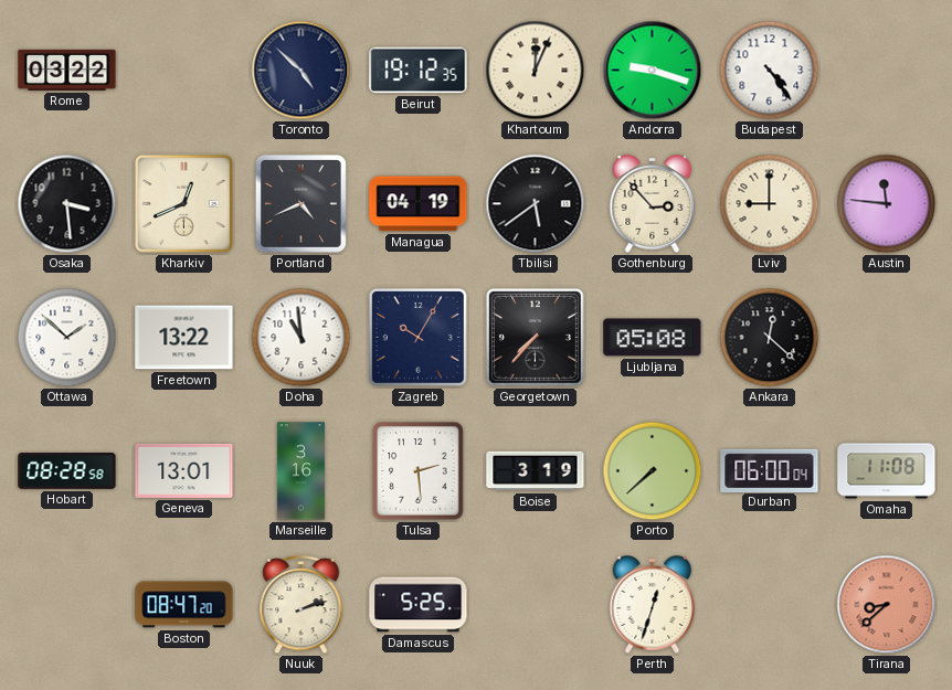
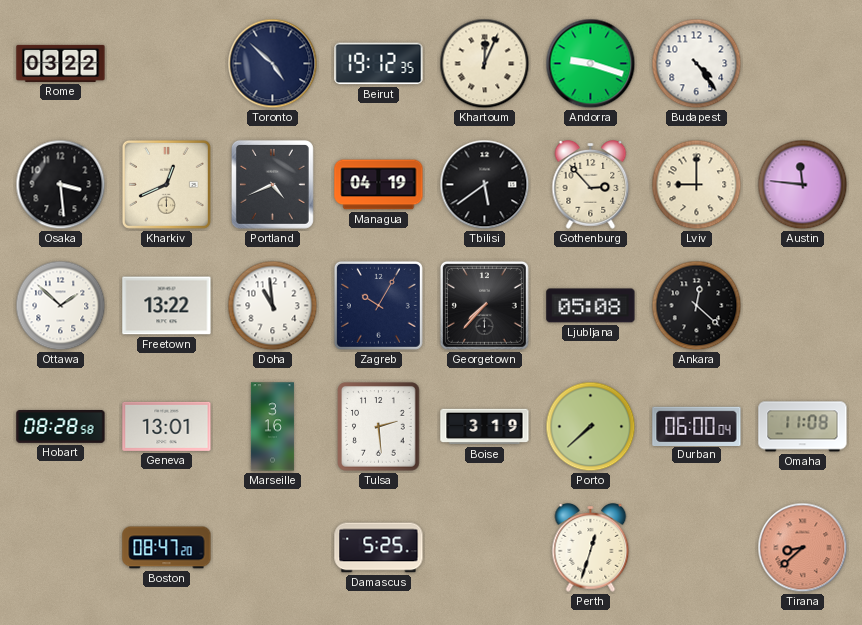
Nuuk: 2:12 -> none
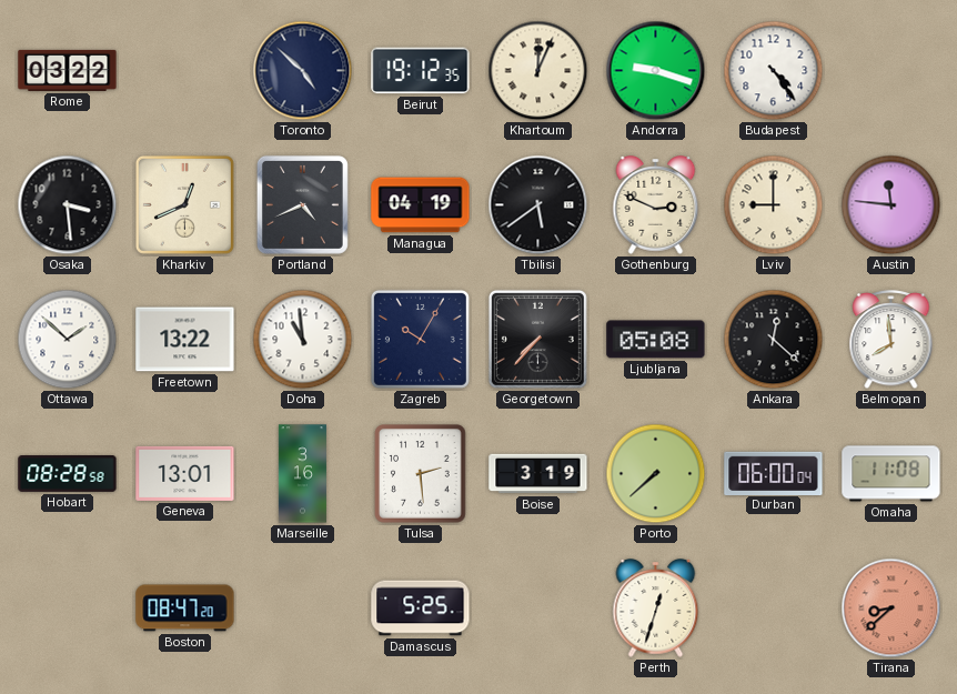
Gothenburg: 2:53 -> 2:49
Belmopan: none -> 7:59
